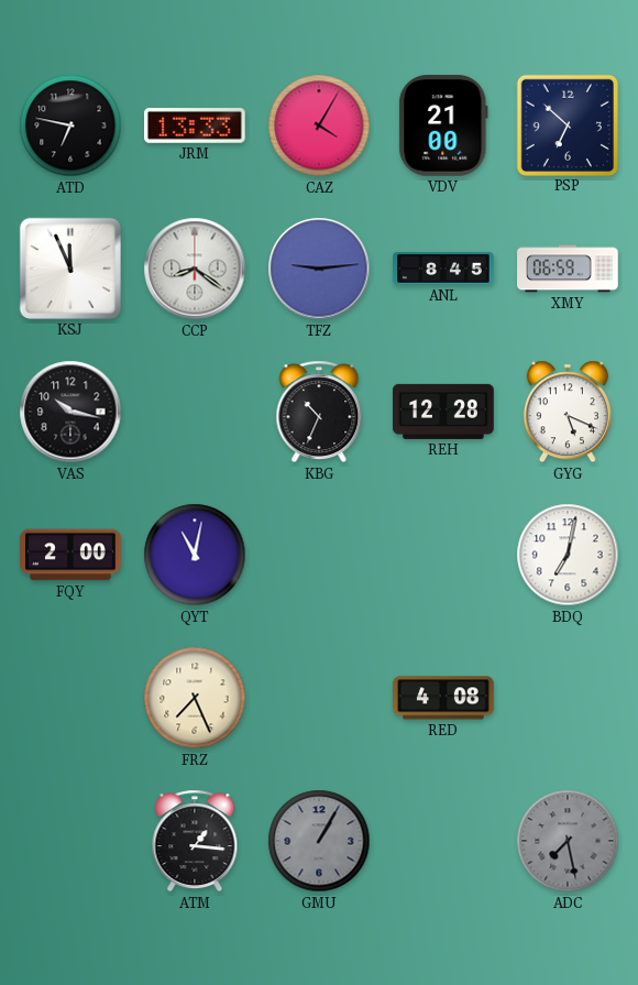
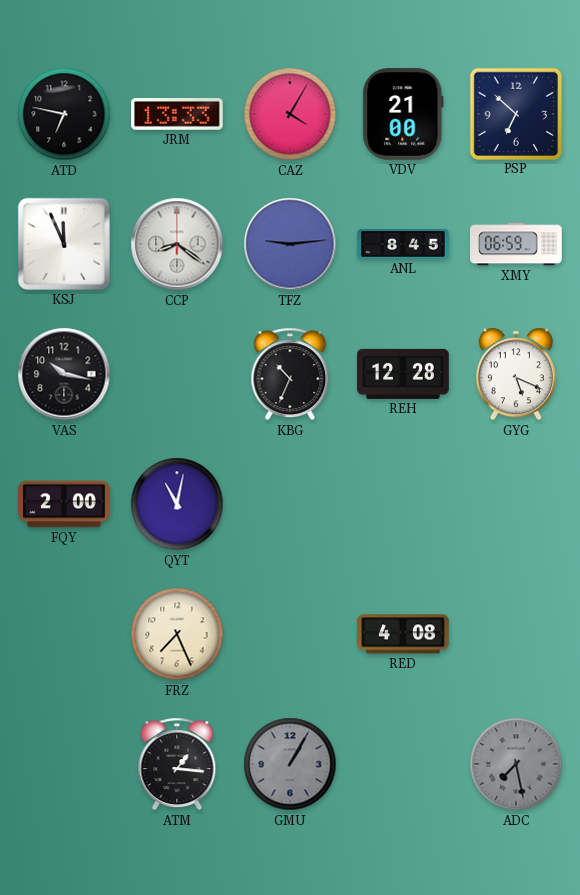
BDQ: 7:02 -> none
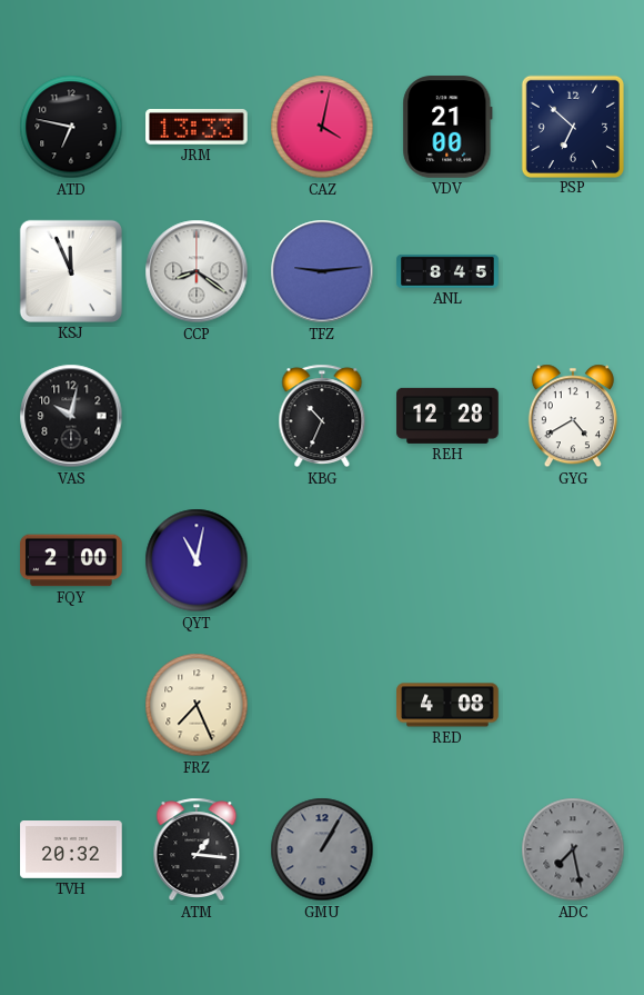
CAZ: 4:05 -> 4:02
XMY: 06:59 -> none
VAS: 10:17 -> 10:02
GYG: 5:19 -> 4:40
TVH: none -> 20:32
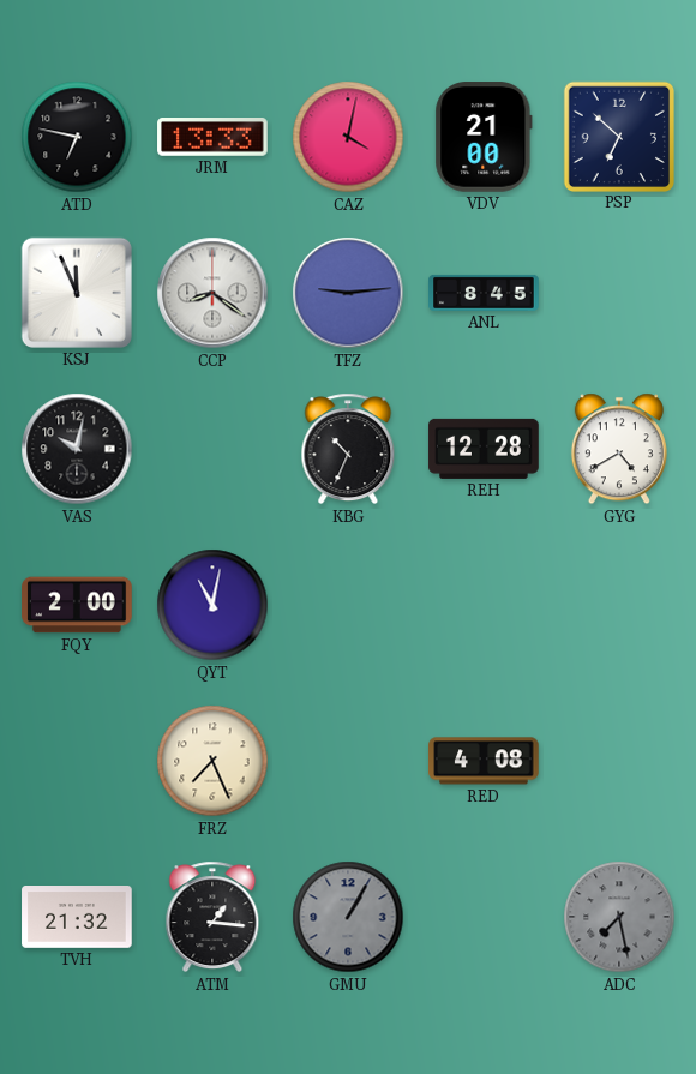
TVH: 20:32 -> 21:32
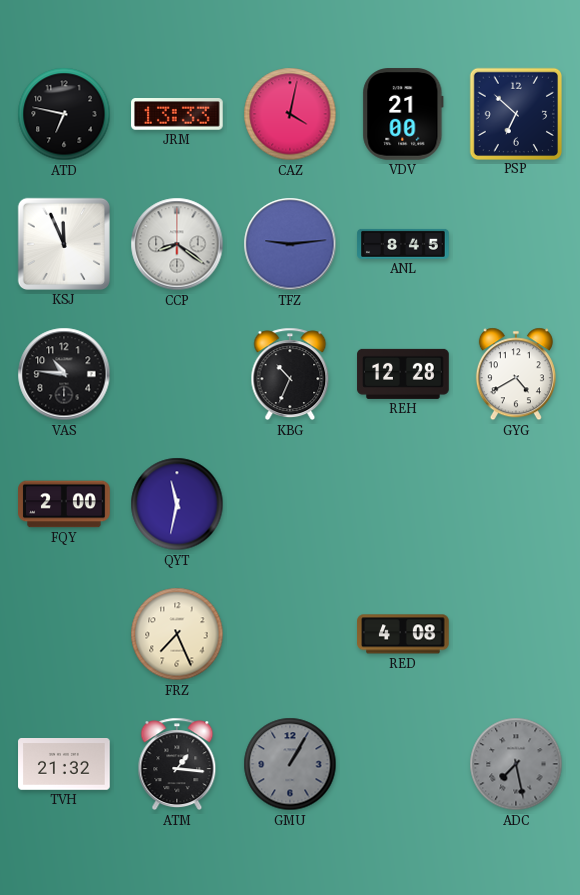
VAS: 10:02 -> 10:46
QYT: 11:02 -> 11:32
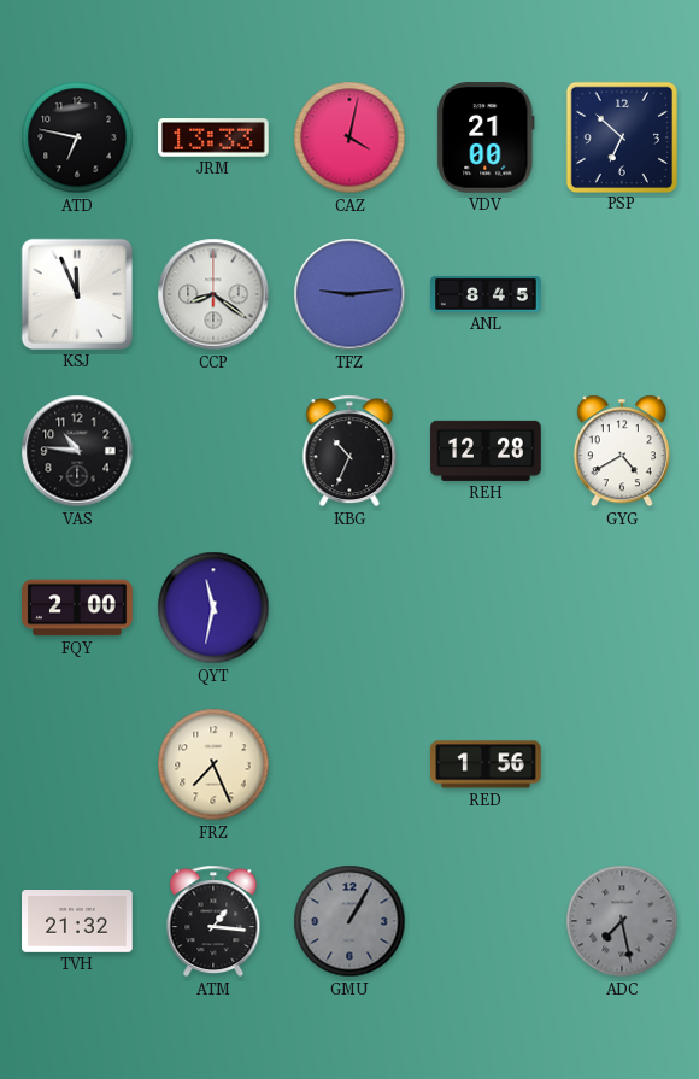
RED: 4:08 -> 1:56
